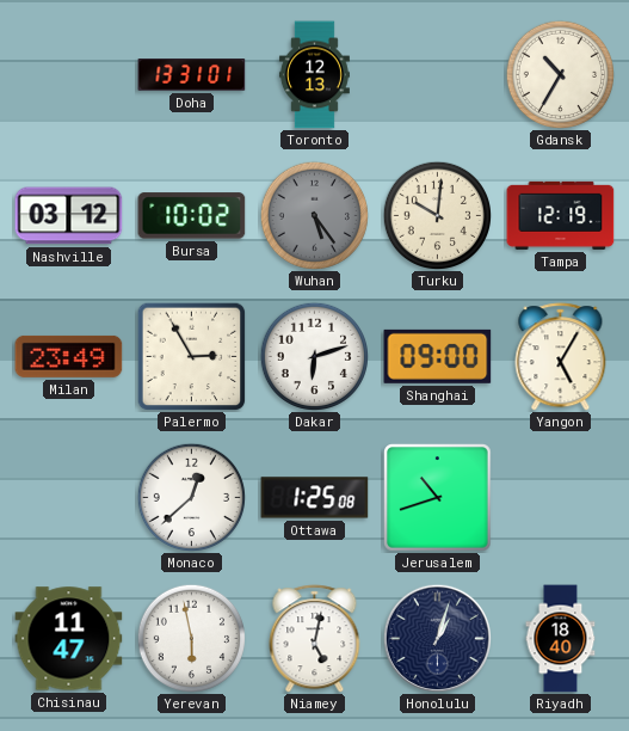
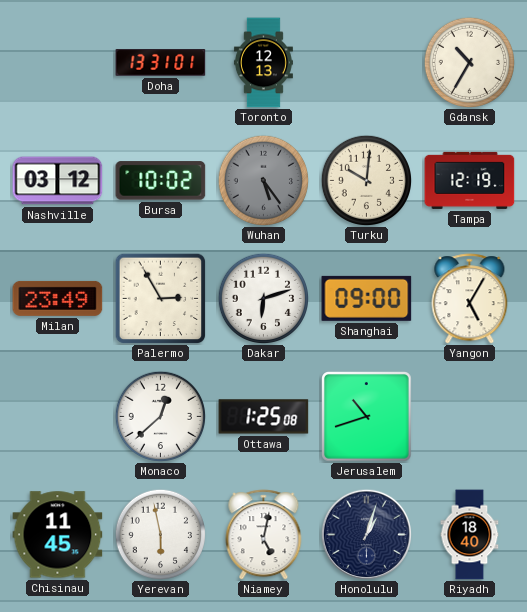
Chisinau: 11:47 -> 11:45
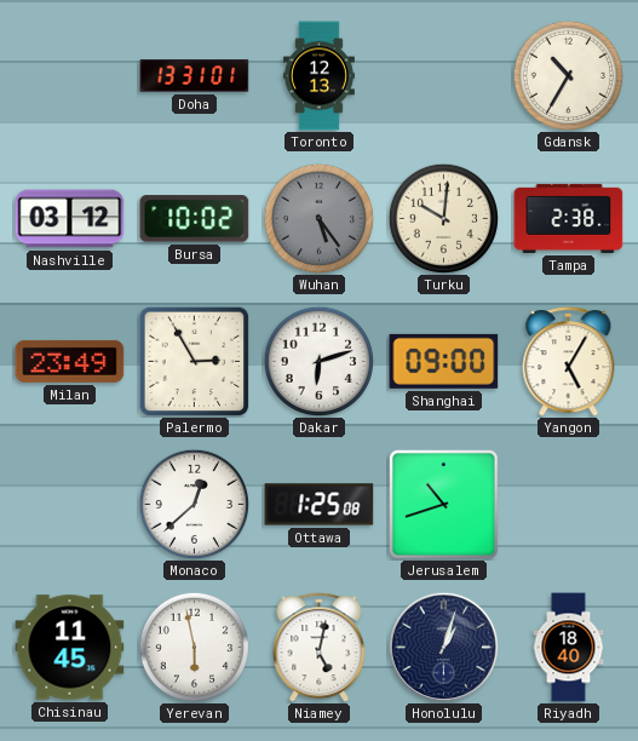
Tampa: 12:19 -> 2:38
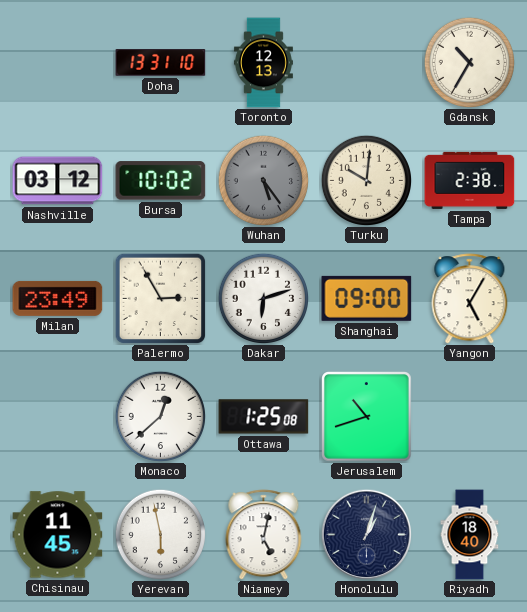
Doha: 13:31:01 -> 13:31:10
